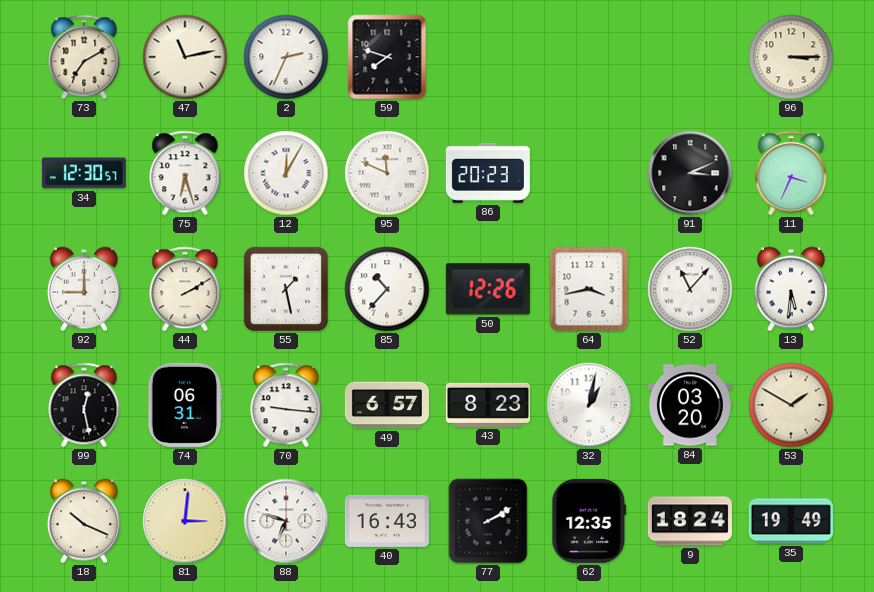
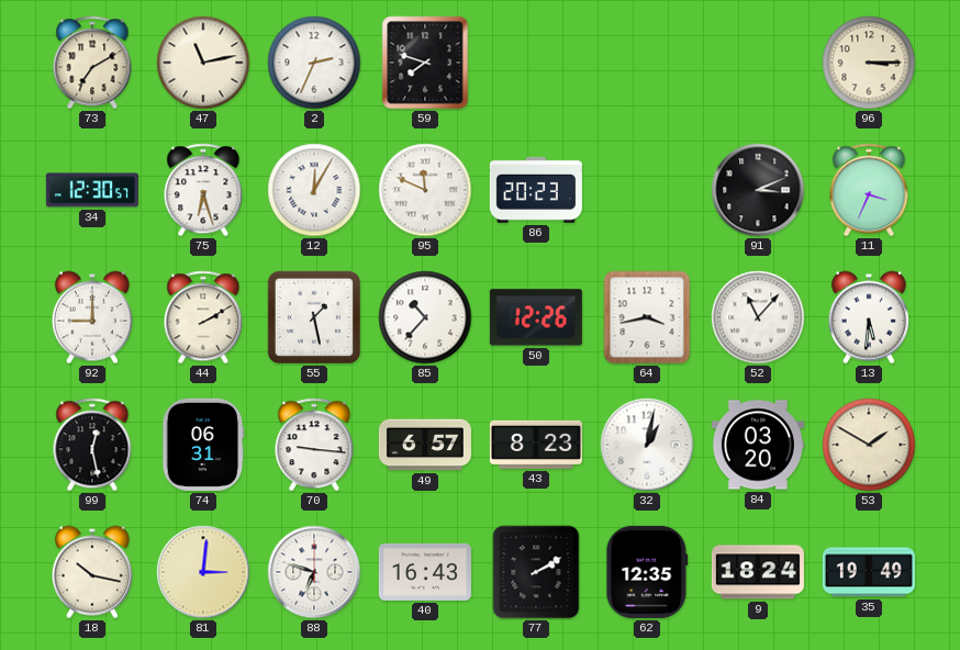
18: 10:19 -> 10:17
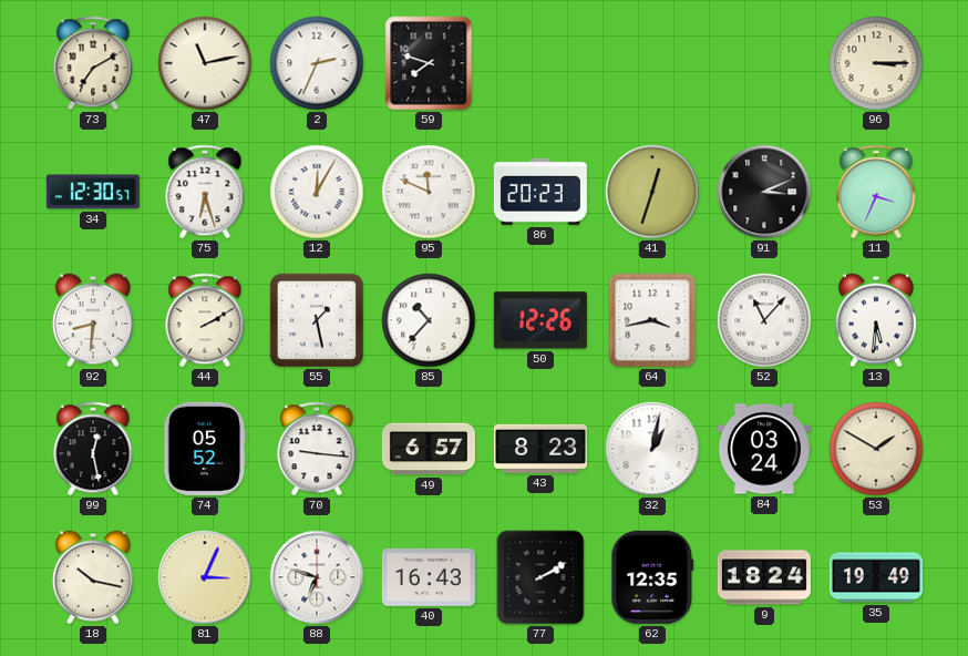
41: none -> 12:33
92: 9:00 -> 8:31
74: 06:31 -> 05:52
84: 03:20 -> 03:24
81: 3:01 -> 3:04
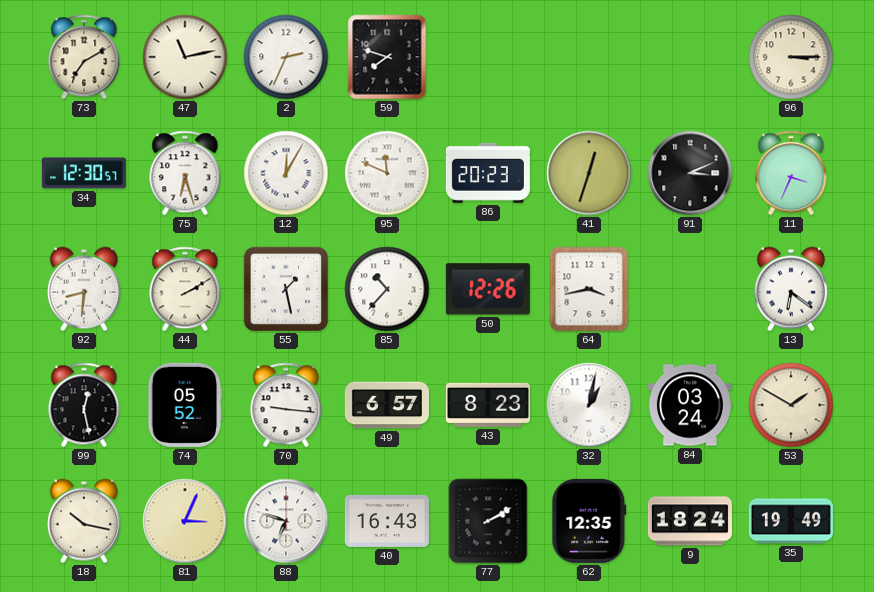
52: 11:07 -> none
13: 5:31 -> 6:21
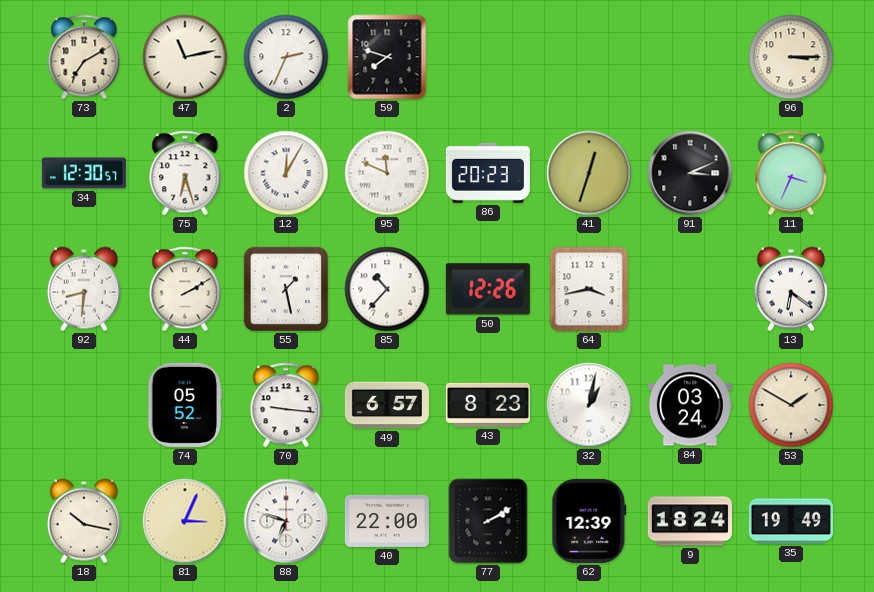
99: 12:28 -> none
40: 16:43 -> 22:00
62: 12:35 -> 12:39
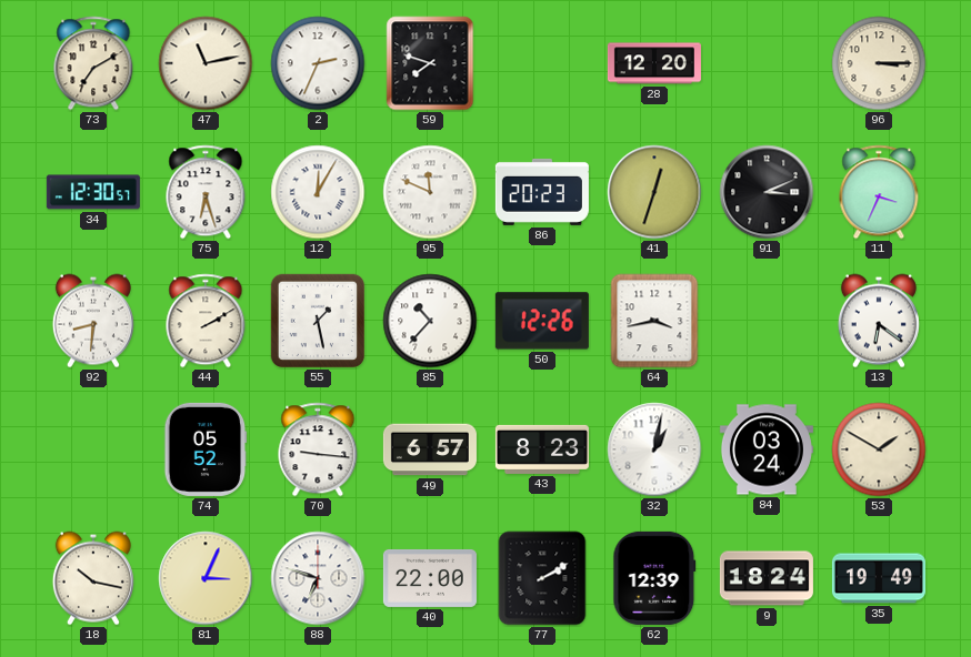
28: none -> 12:20
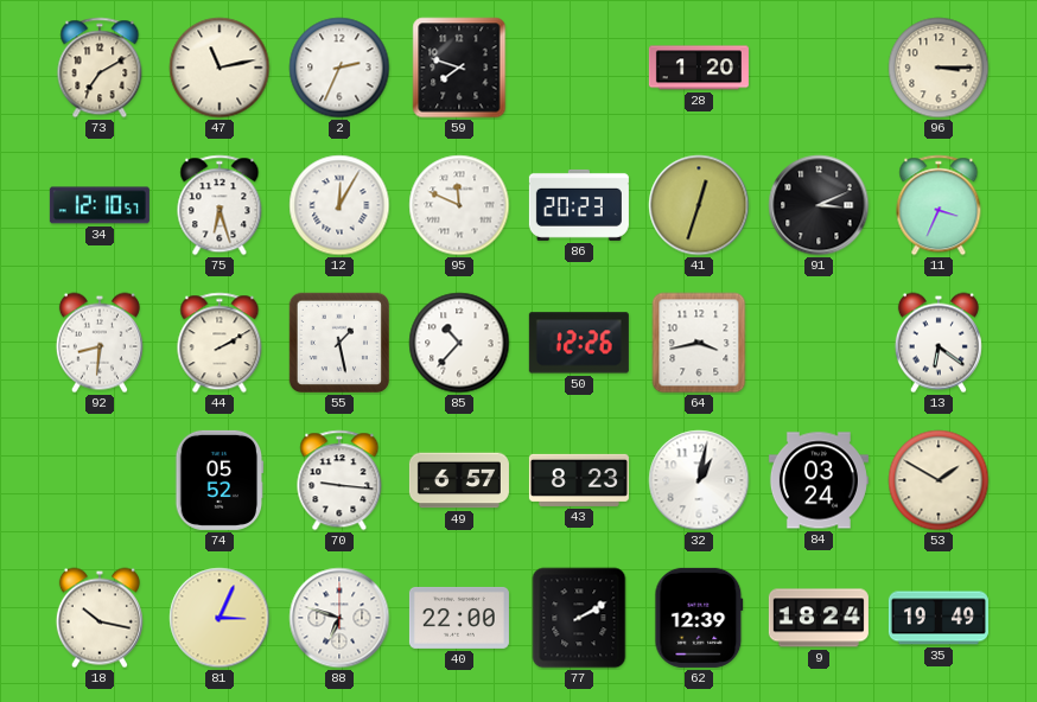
28: 12:20 -> 1:20
34: 12:30 -> 12:10
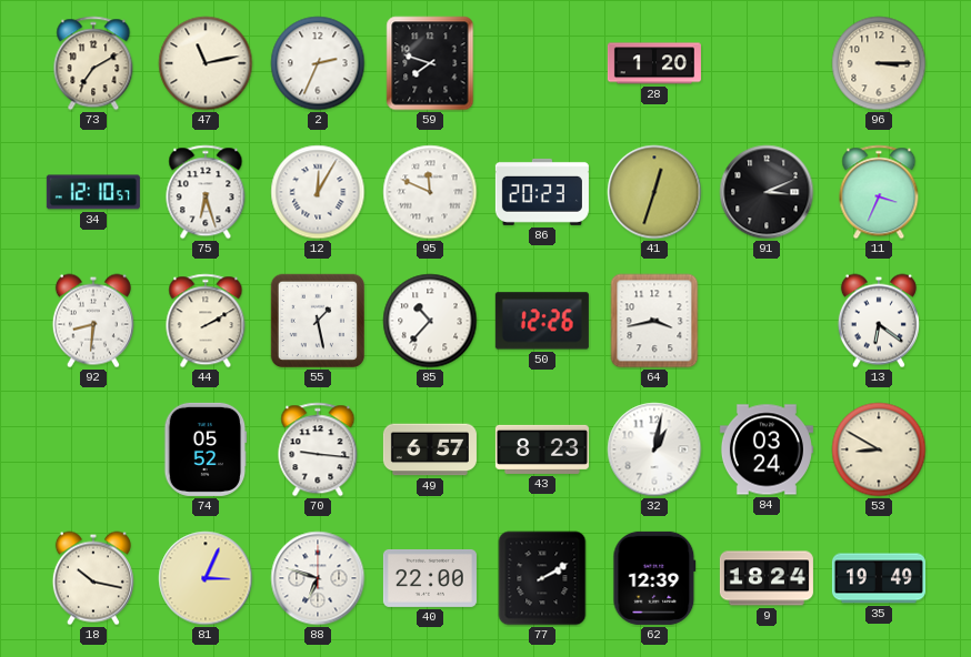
53: 1:50 -> 8:50
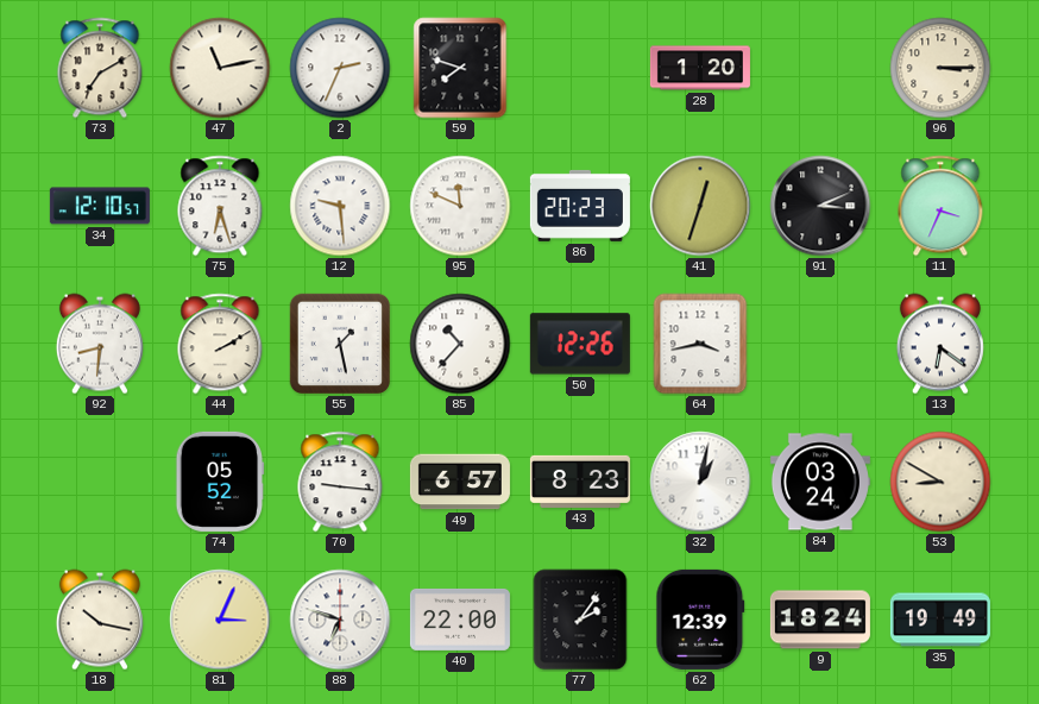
12: 12:05 -> 9:29
77: 2:10 -> 2:06
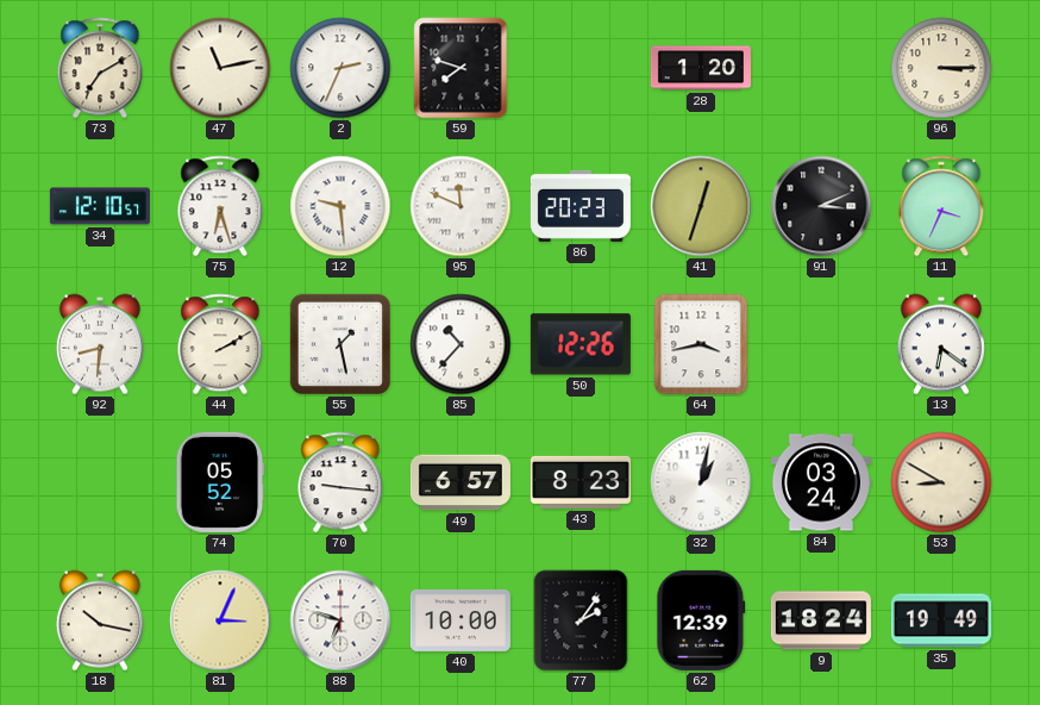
40: 22:00 -> 10:00
